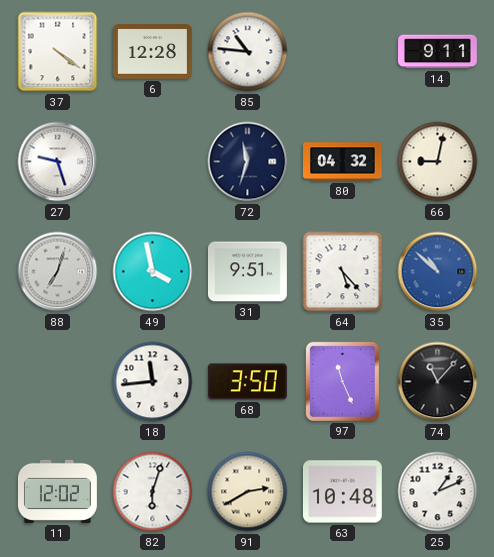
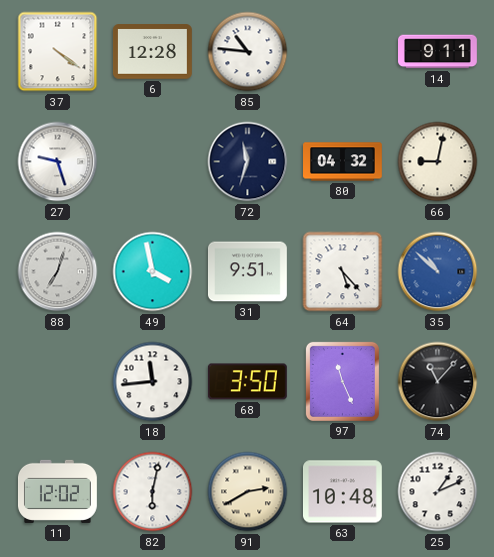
82: 6:03 -> 6:02
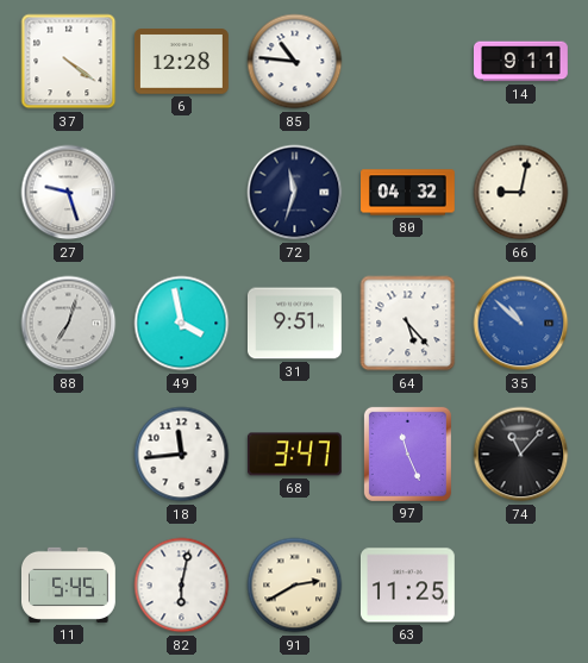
68: 3:50 -> 3:47
11: 12:02 -> 5:45
63: 10:48 -> 11:25
25: 1:11 -> none
